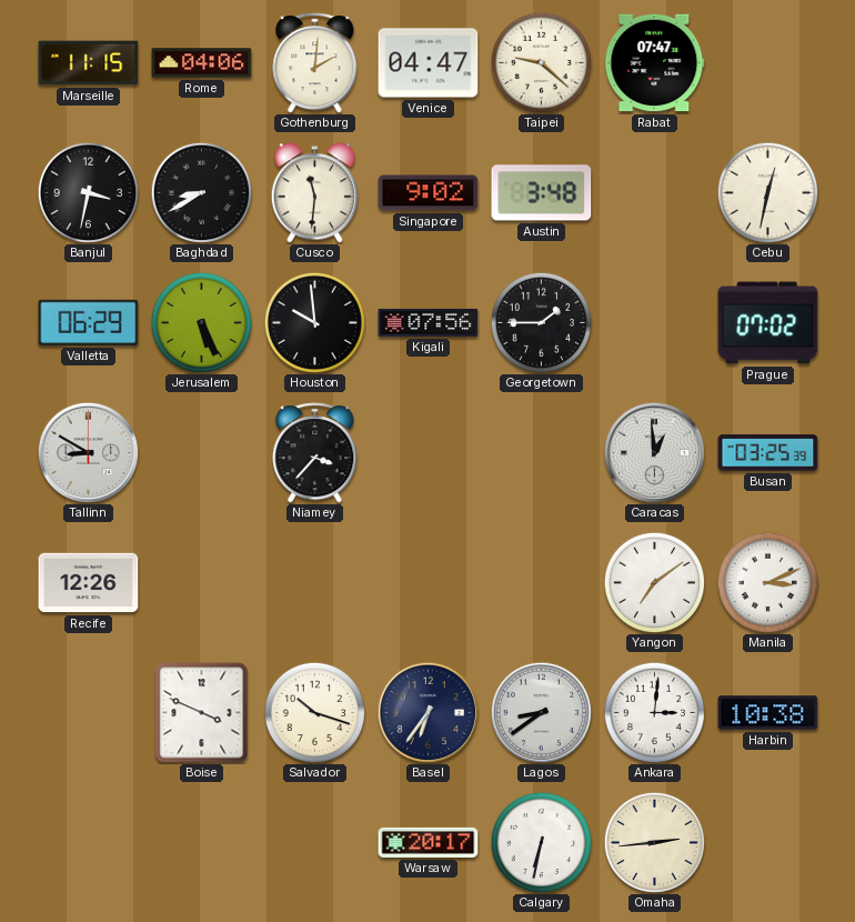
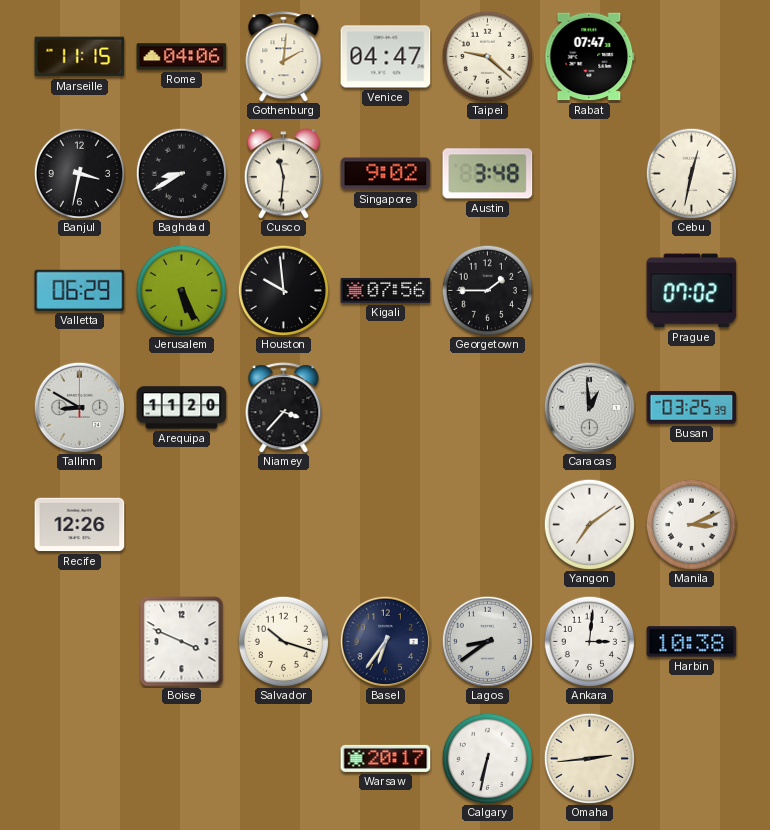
Arequipa: none -> 11:20
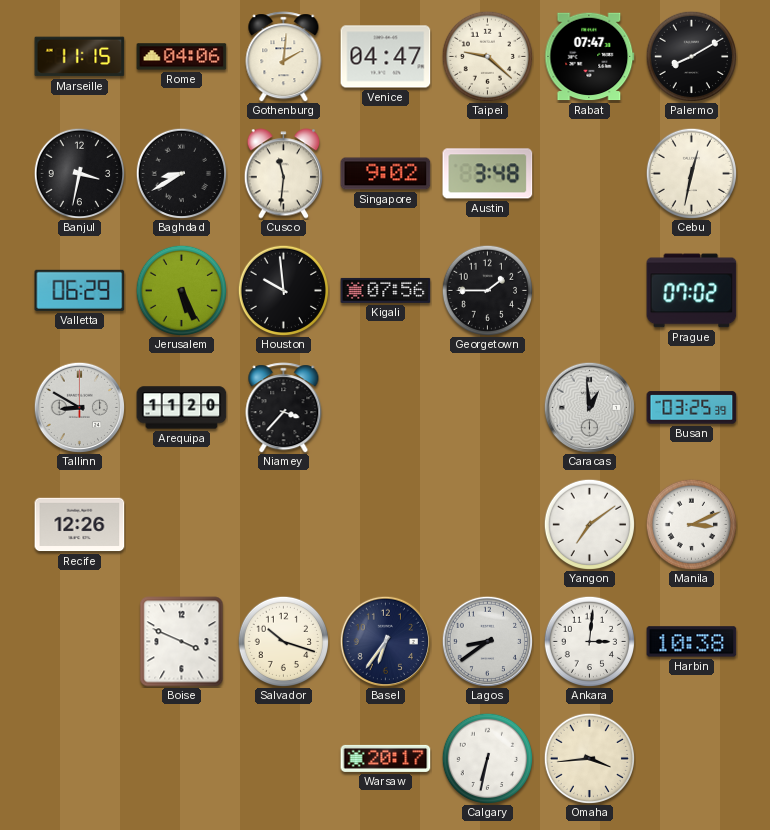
Palermo: none -> 8:10
Omaha: 2:44 -> 3:44
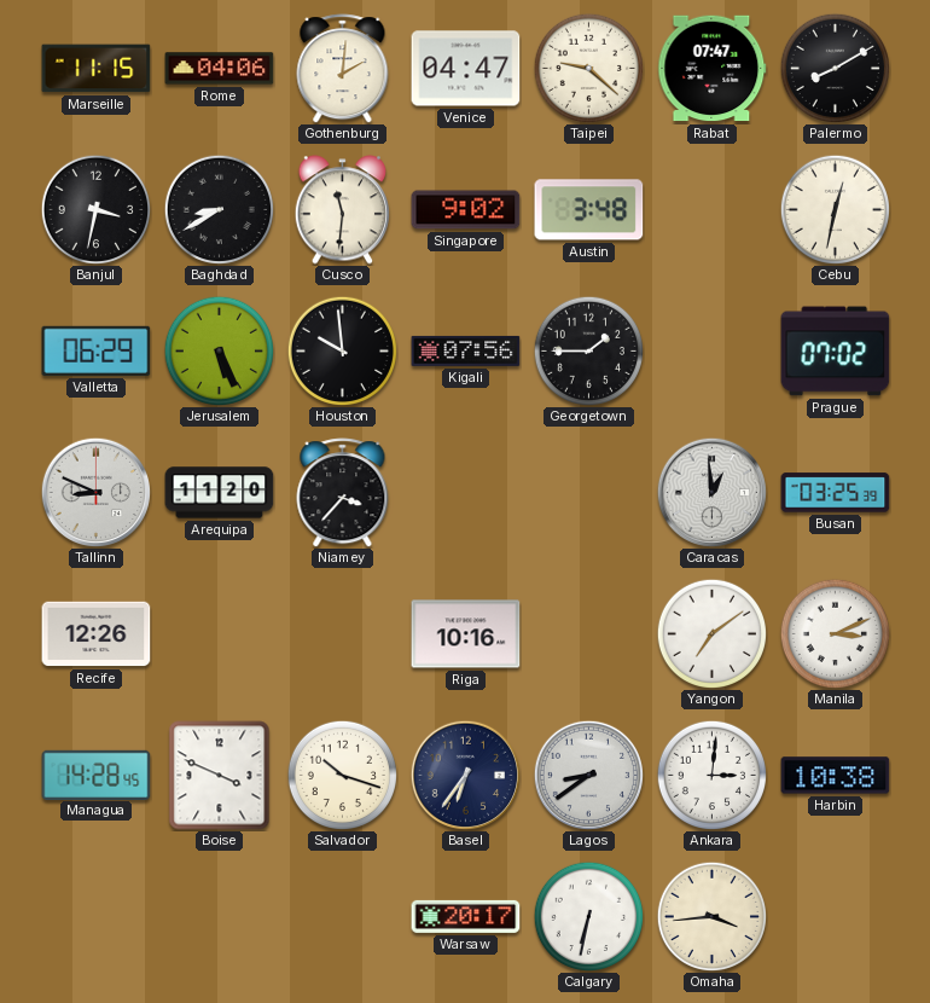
Tallinn: 8:50 -> 8:49
Riga: none -> 10:16
Managua: none -> 14:28
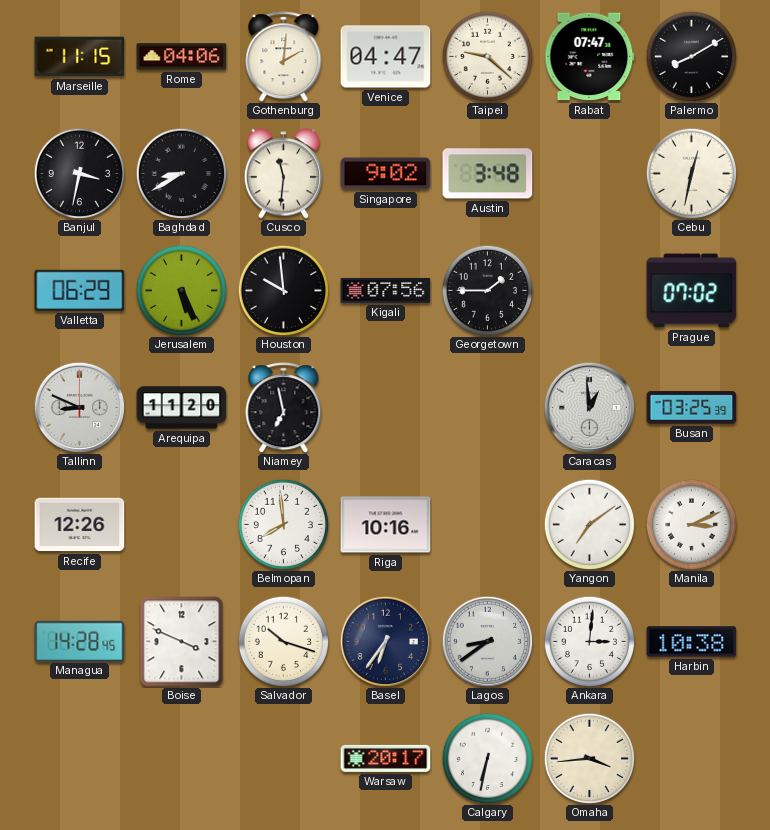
Niamey: 3:37 -> 6:58
Belmopan: none -> 7:59
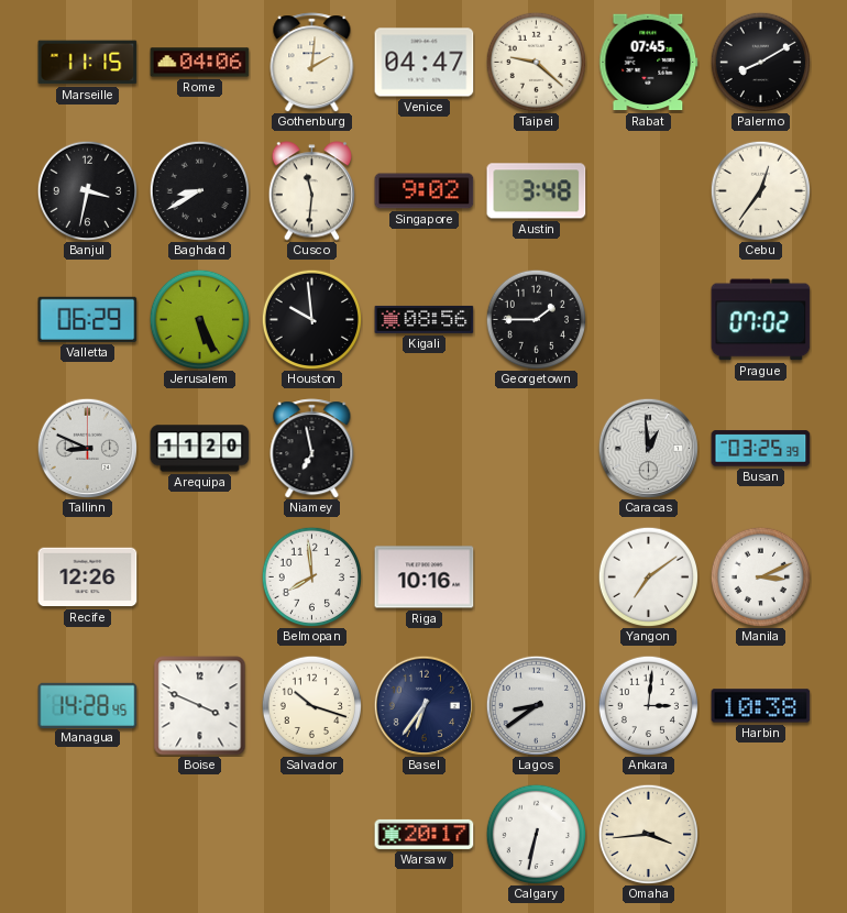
Rabat: 07:47 -> 07:45
Cebu: 12:32 -> 12:36
Kigali: 07:56 -> 08:56
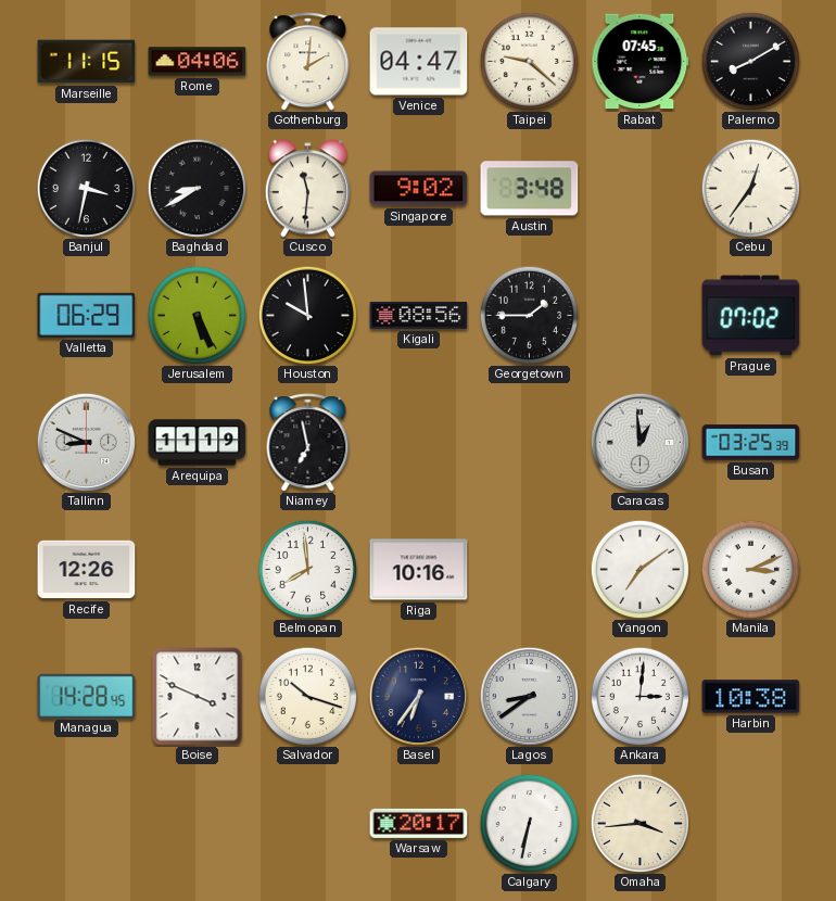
Arequipa: 11:20 -> 11:19
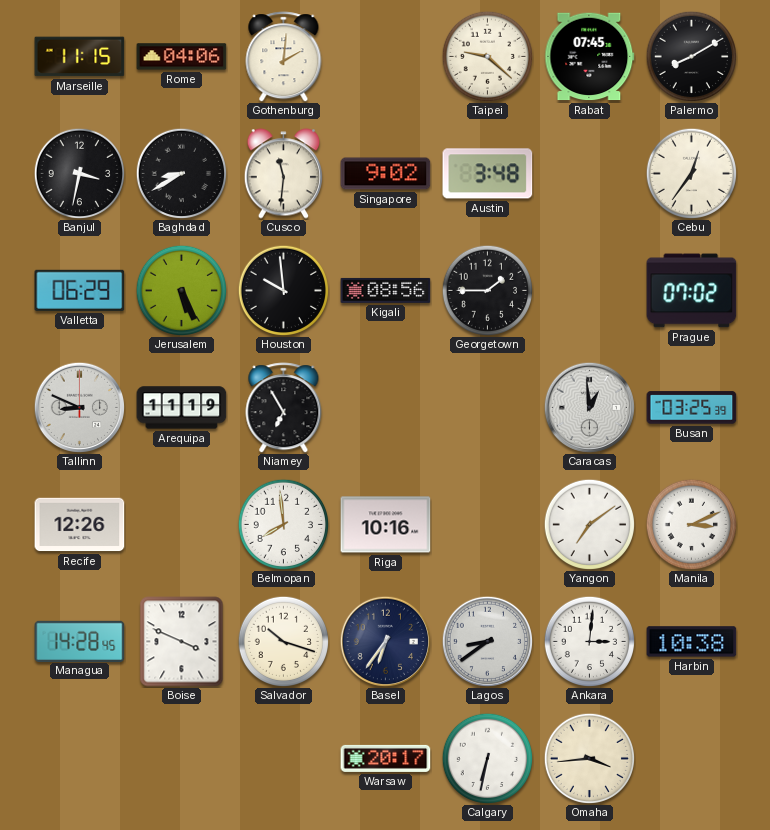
Venice: 04:47 -> none
Niamey: 6:58 -> 6:55
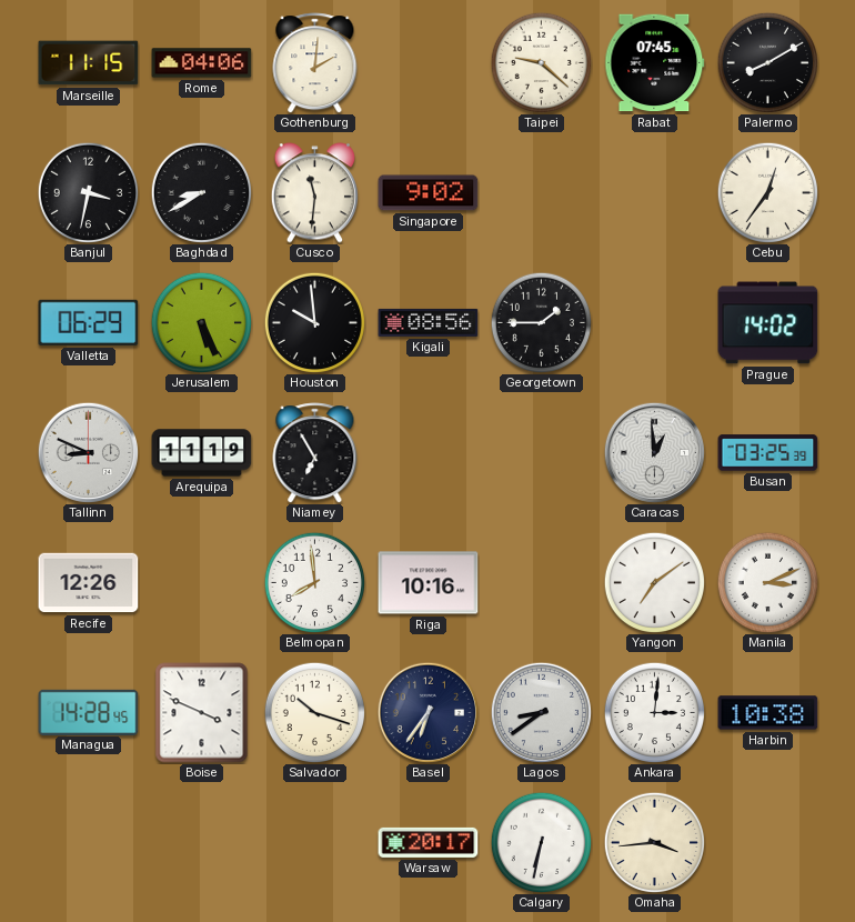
Austin: 3:48 -> none
Prague: 07:02 -> 14:02
